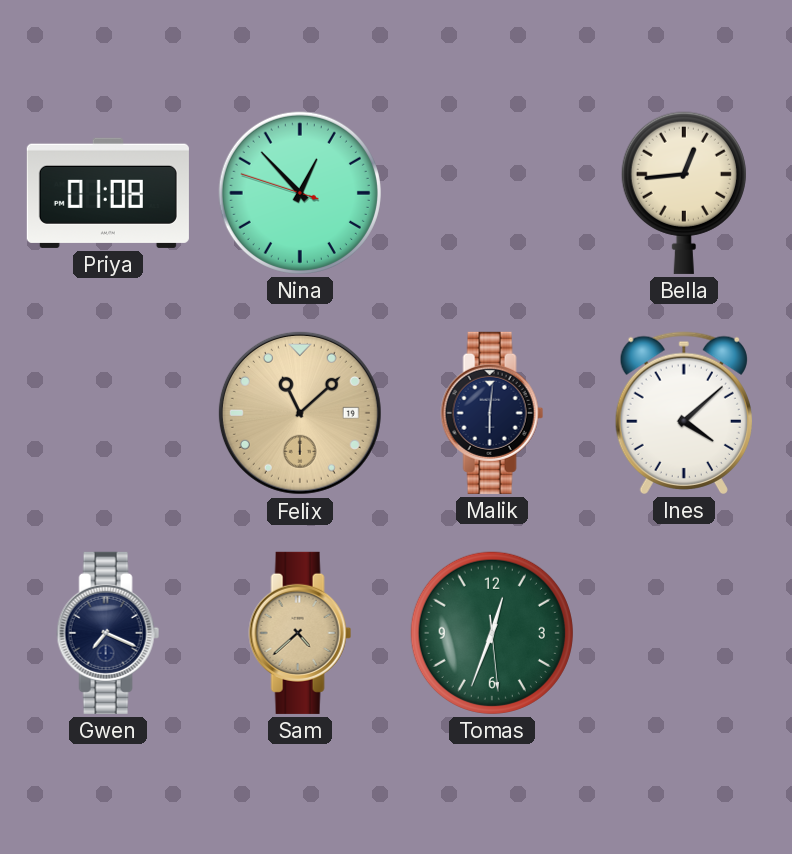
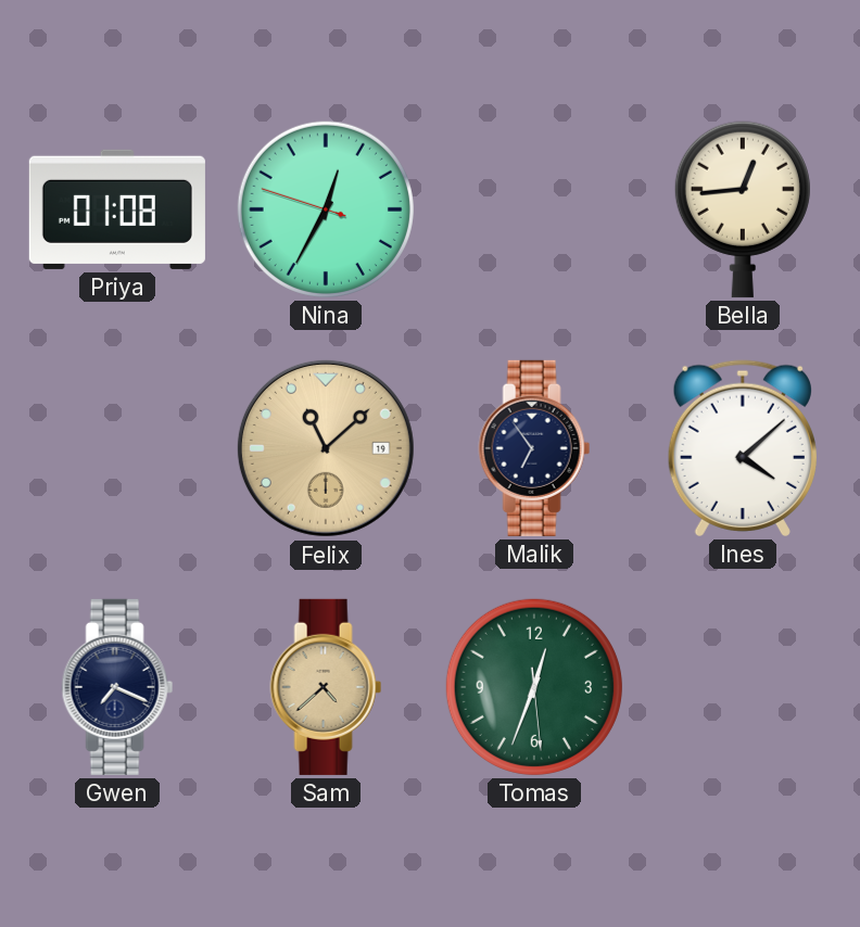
Nina: 12:52 -> 12:34
Malik: 6:01 -> 6:54
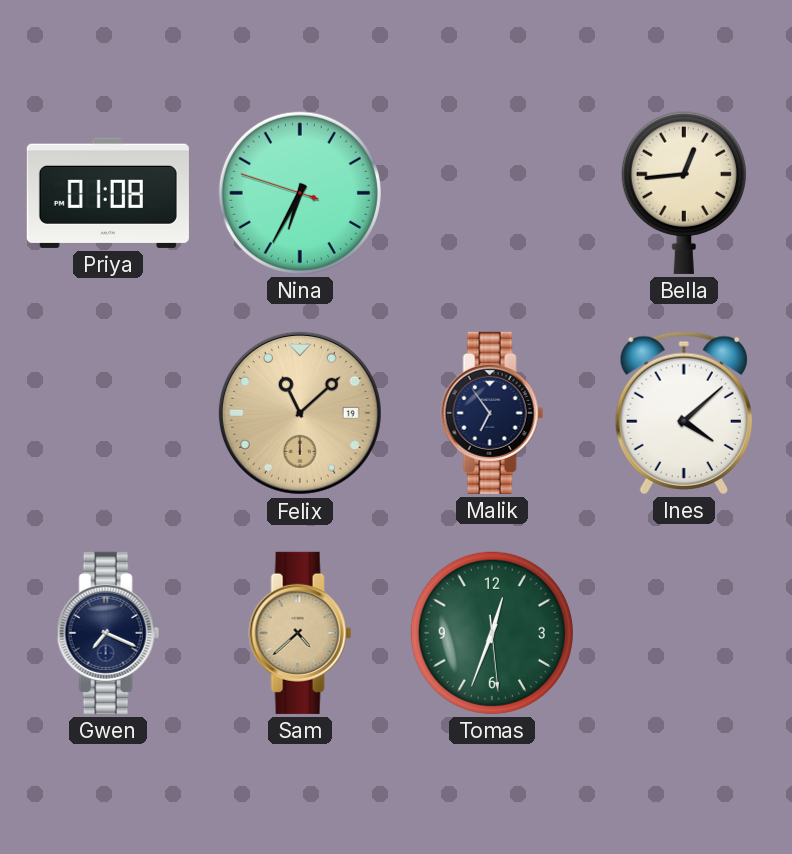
Nina: 12:34 -> 6:34
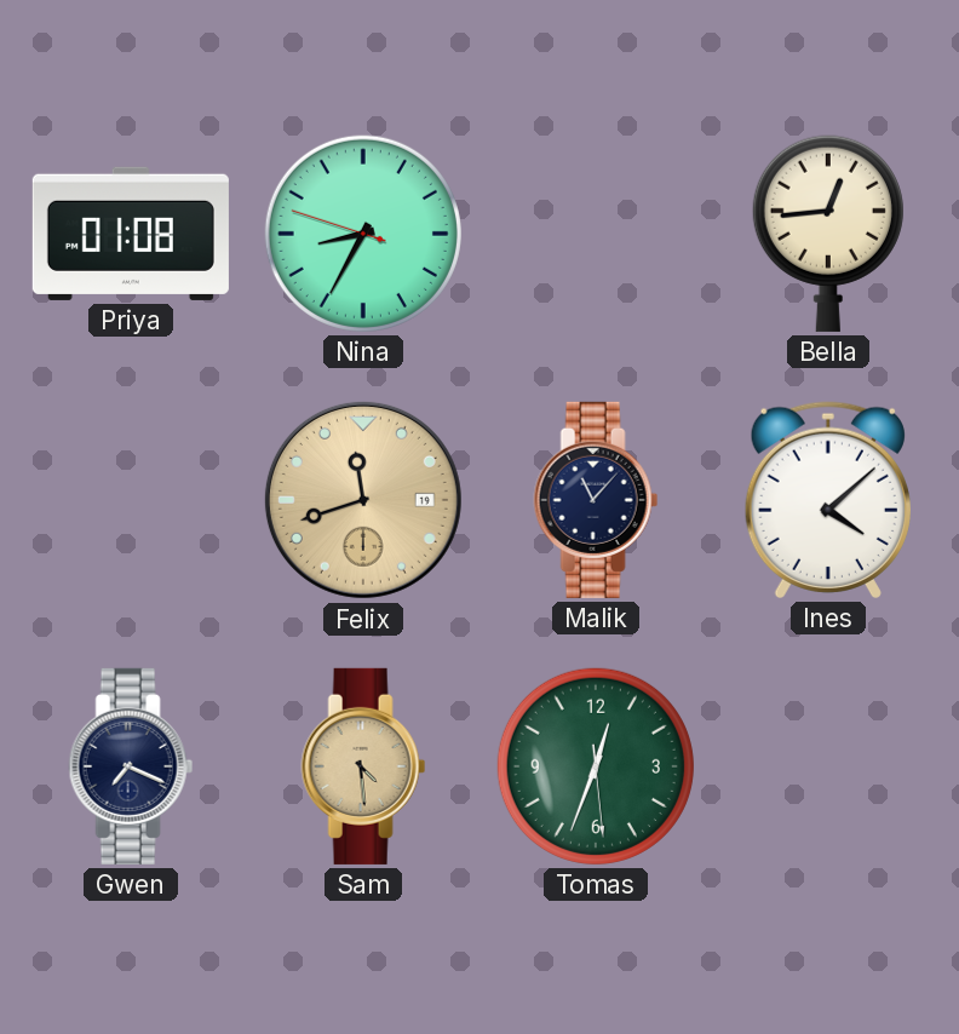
Nina: 6:34 -> 8:34
Felix: 11:08 -> 11:42
Malik: 6:54 -> 11:07
Sam: 4:38 -> 4:29
